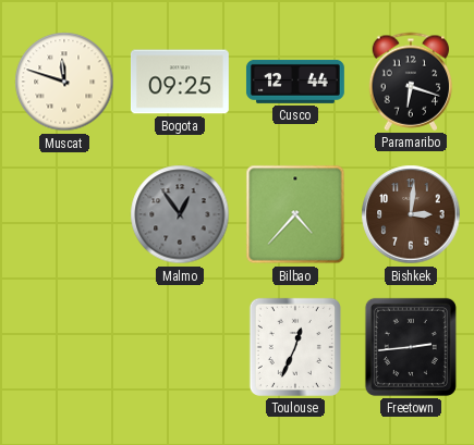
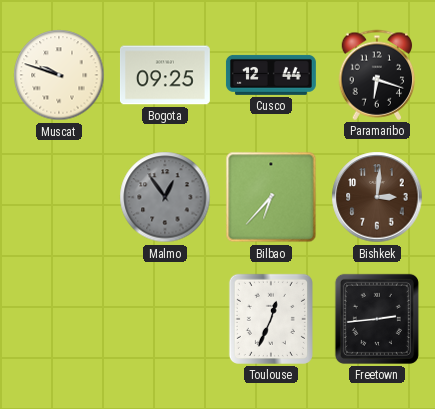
Muscat: 11:48 -> 9:48
Bilbao: 4:37 -> 6:37
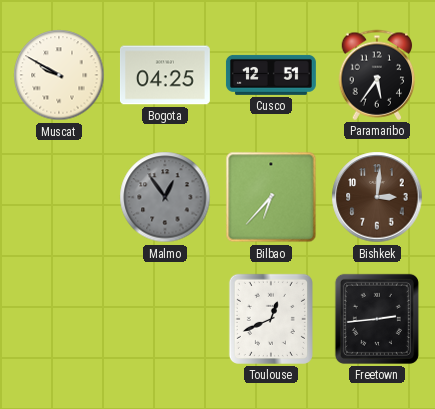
Muscat: 9:48 -> 9:50
Bogota: 09:25 -> 04:25
Cusco: 12:44 -> 12:51
Paramaribo: 6:18 -> 5:36
Toulouse: 12:34 -> 12:41
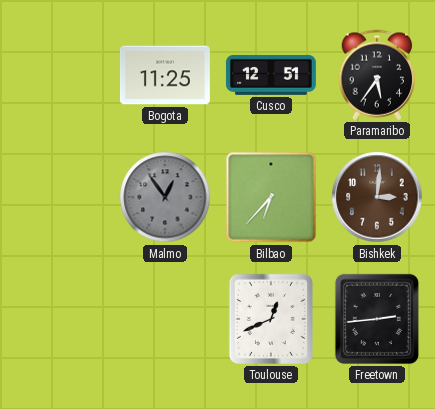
Muscat: 9:50 -> none
Bogota: 04:25 -> 11:25
